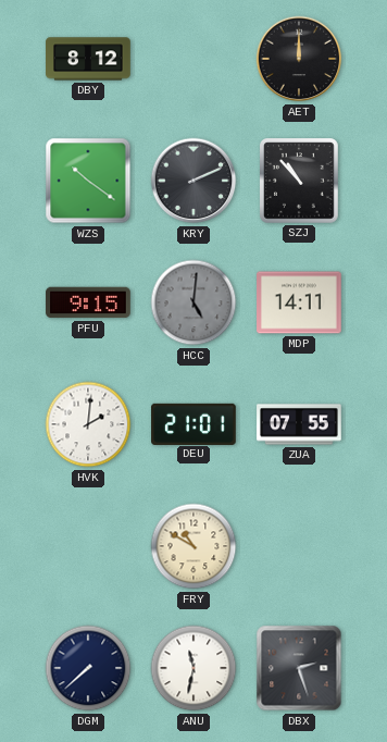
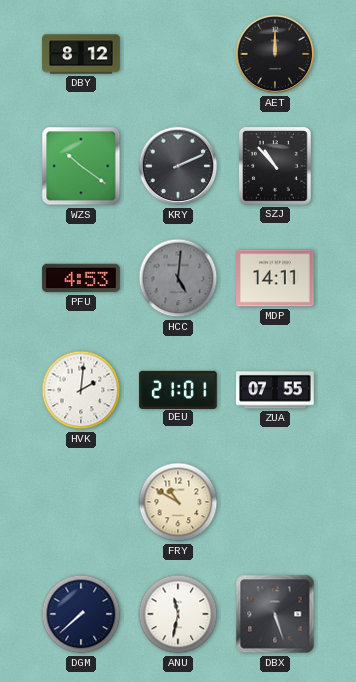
PFU: 9:15 -> 4:53
DBX: 2:27 -> 5:27
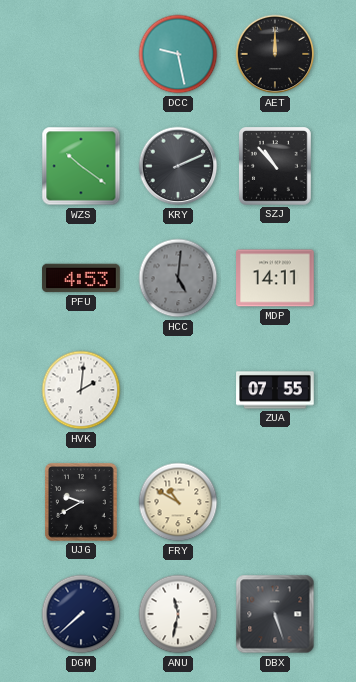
DBY: 8:12 -> none
DCC: none -> 9:28
DEU: 21:01 -> none
UJG: none -> 9:40
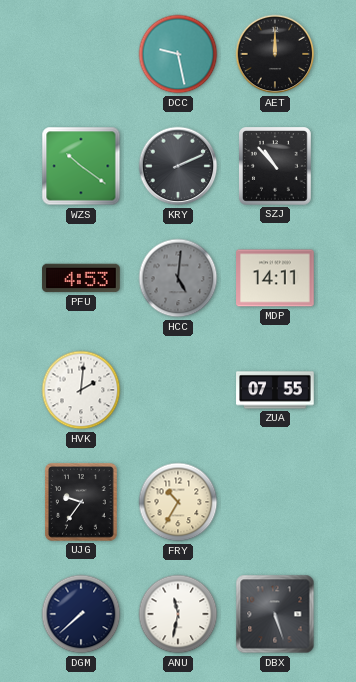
UJG: 9:40 -> 9:36
FRY: 10:50 -> 10:35
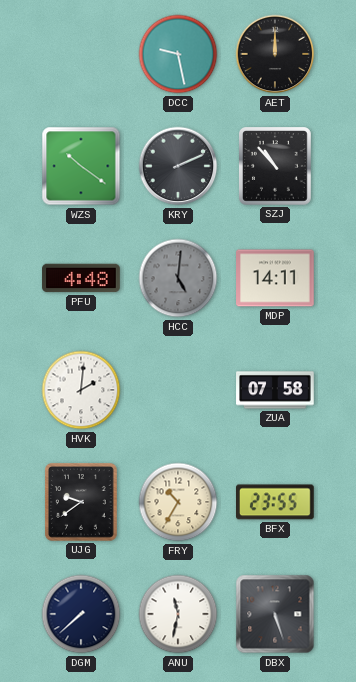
PFU: 4:53 -> 4:48
ZUA: 07:55 -> 07:58
UJG: 9:36 -> 9:39
BFX: none -> 23:55
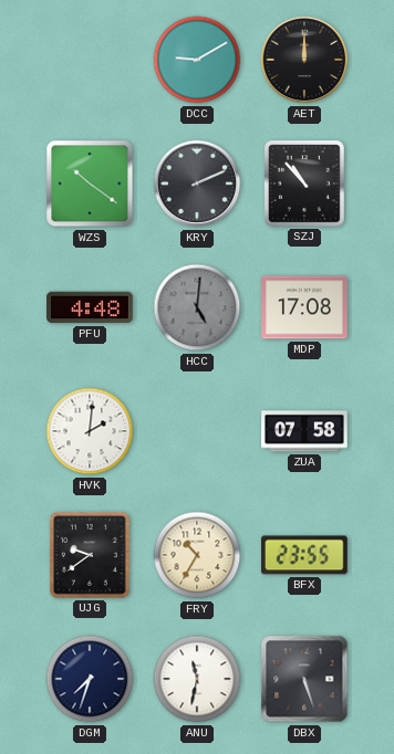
DCC: 9:28 -> 9:10
MDP: 14:11 -> 17:08
DGM: 7:38 -> 7:33
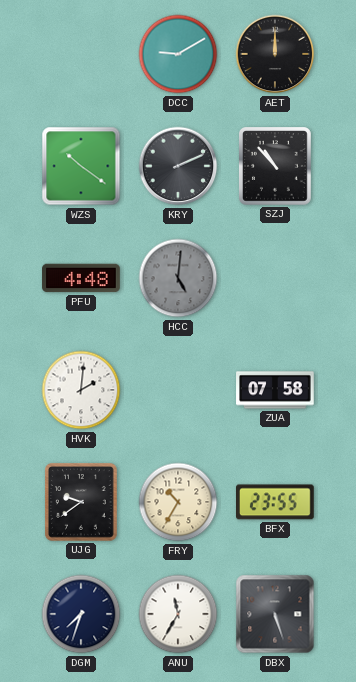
MDP: 17:08 -> none
ANU: 11:32 -> 11:35
